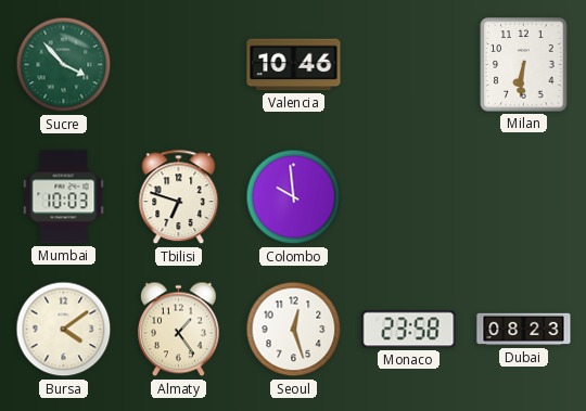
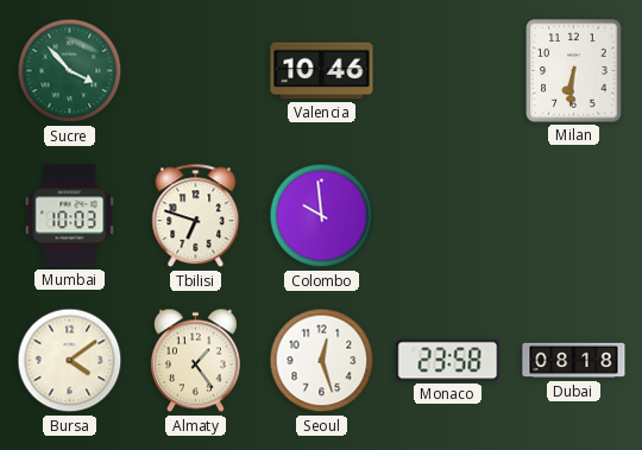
Dubai: 08:23 -> 08:18
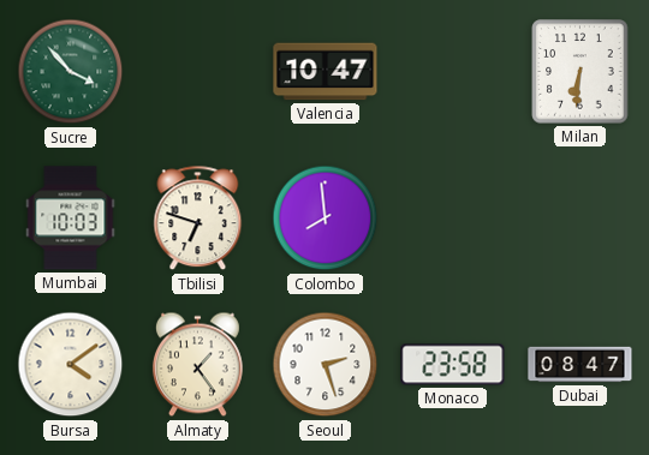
Valencia: 10:46 -> 10:47
Colombo: 9:59 -> 7:59
Seoul: 12:27 -> 2:27
Dubai: 08:18 -> 08:47
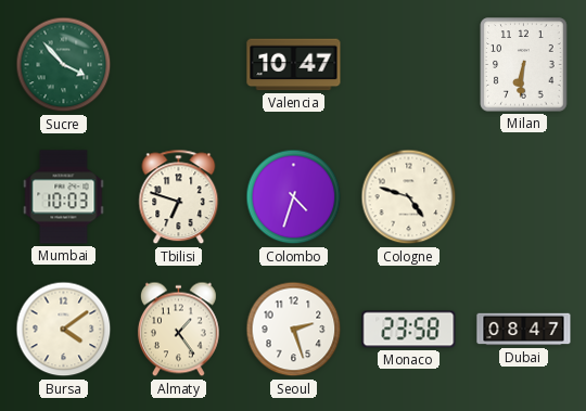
Colombo: 7:59 -> 4:33
Cologne: none -> 4:48
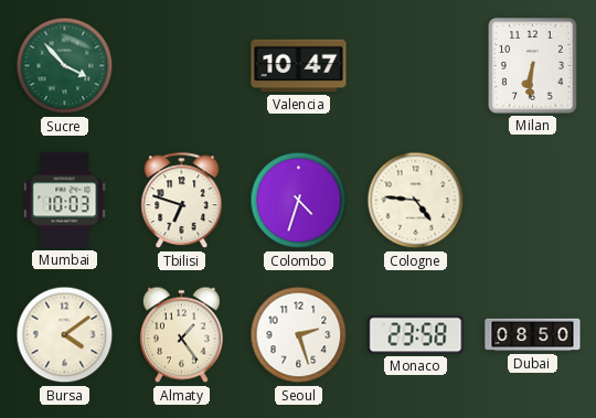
Cologne: 4:48 -> 4:46
Dubai: 08:47 -> 08:50
